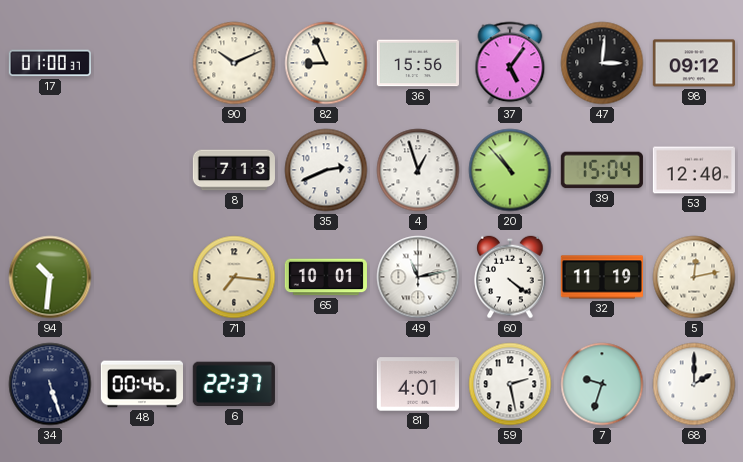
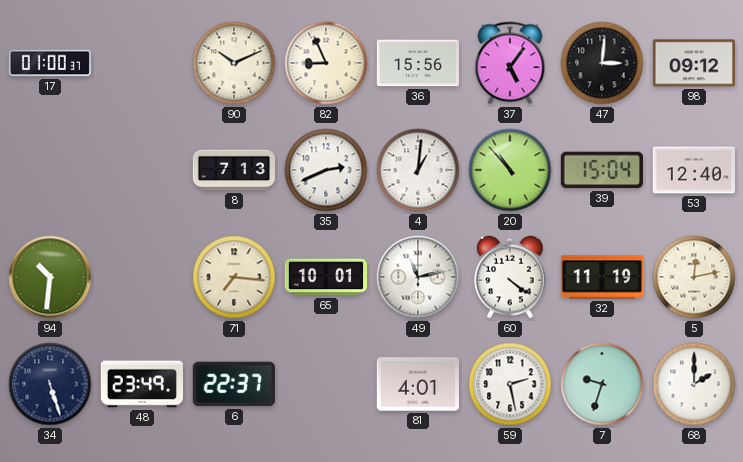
4: 12:57 -> 1:01
48: 00:46 -> 23:49
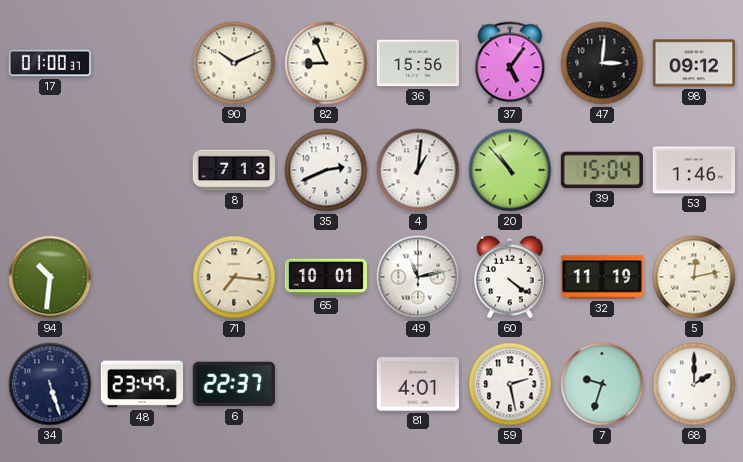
53: 12:40 -> 1:46
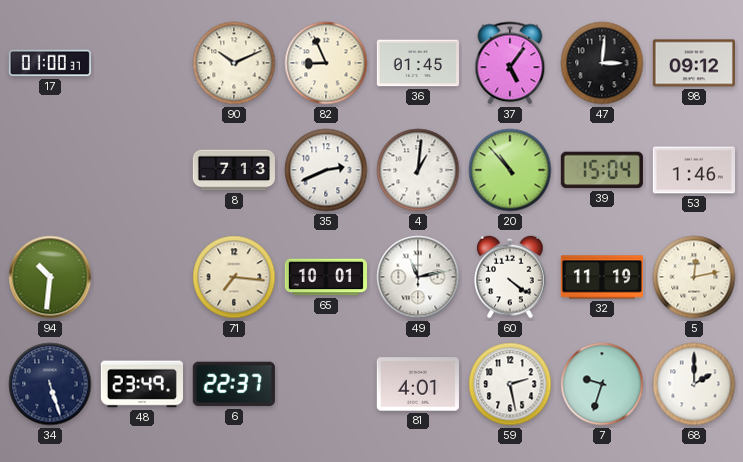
36: 15:56 -> 01:45
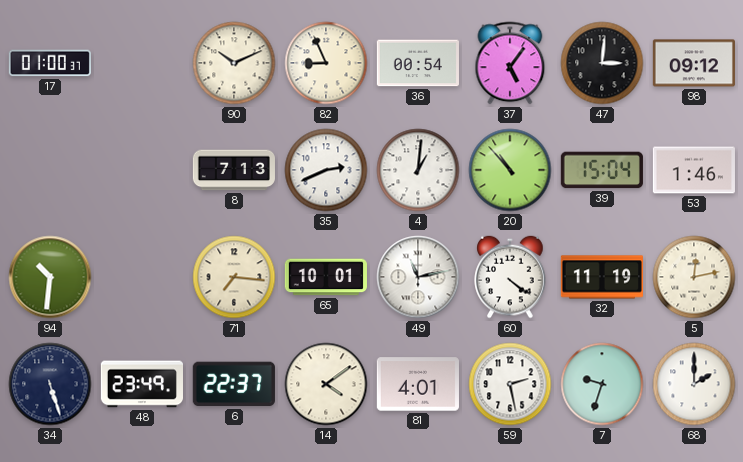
36: 01:45 -> 00:54
14: none -> 4:09
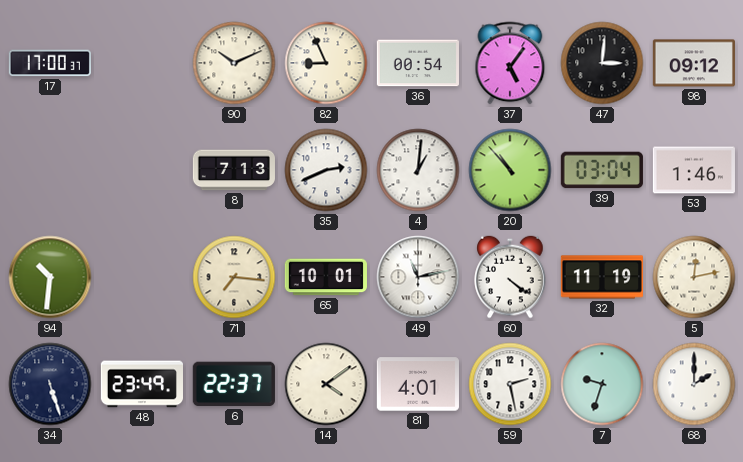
17: 01:00 -> 17:00
39: 15:04 -> 03:04
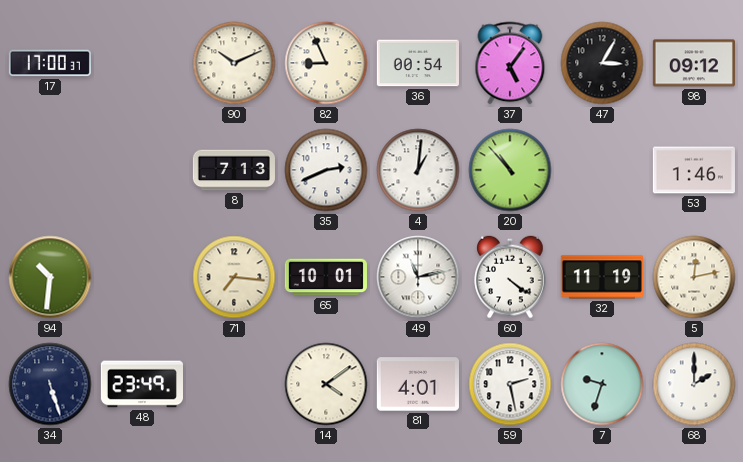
47: 3:01 -> 3:05
39: 03:04 -> none
6: 22:37 -> none
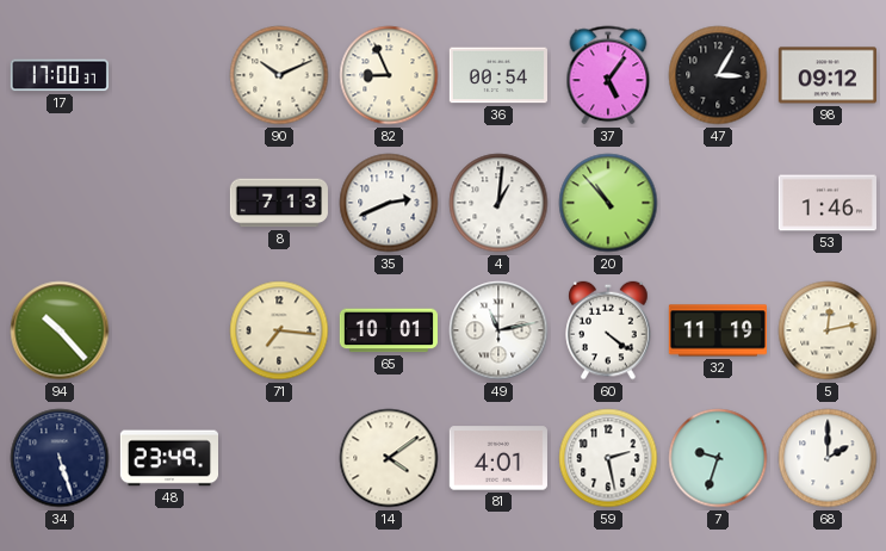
94: 10:31 -> 10:23
